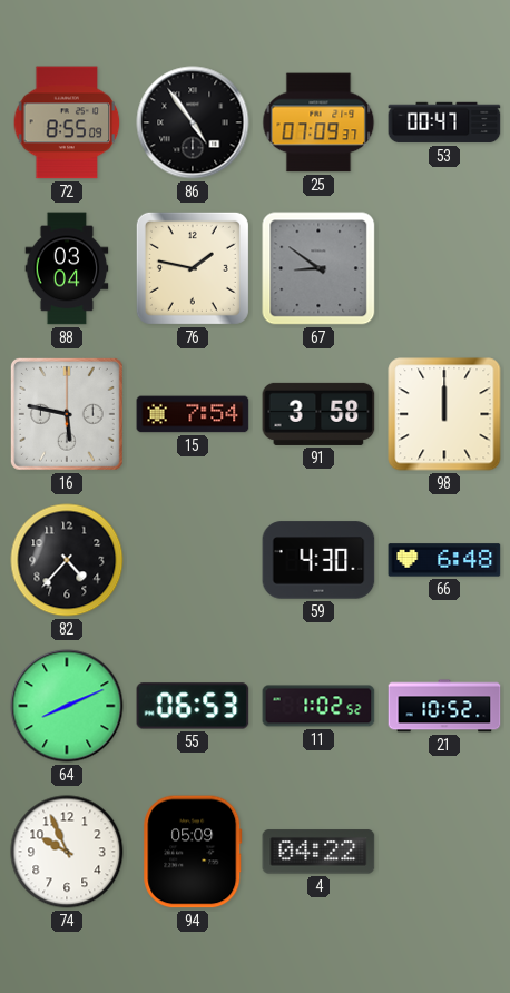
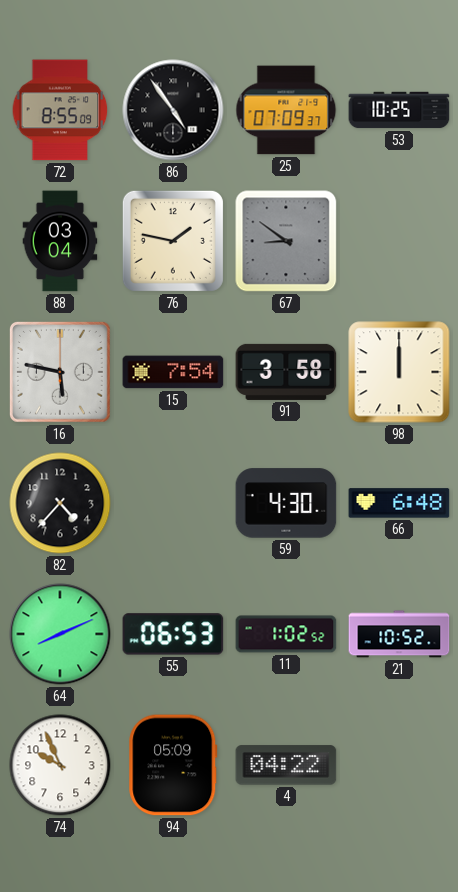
53: 00:47 -> 10:25
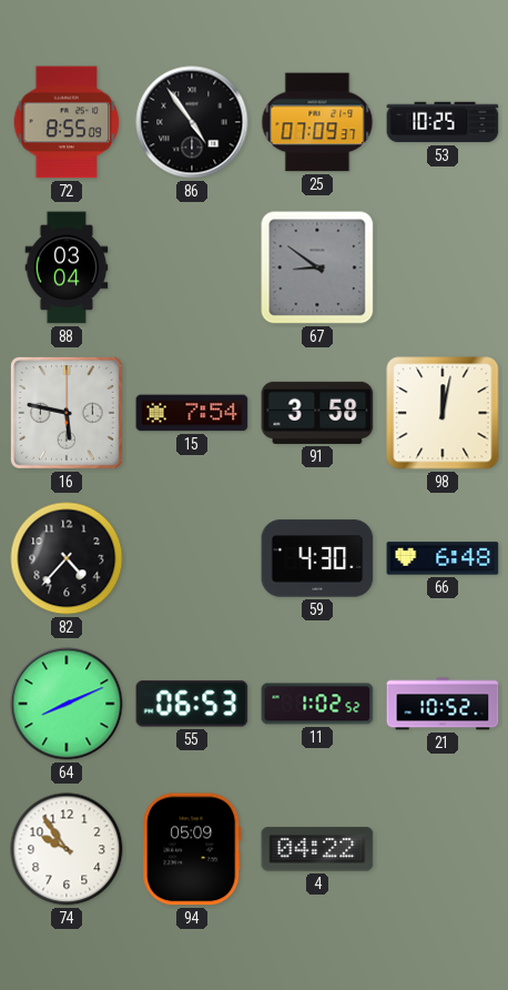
76: 1:47 -> none
98: 12:00 -> 12:02
74: 9:56 -> 9:54
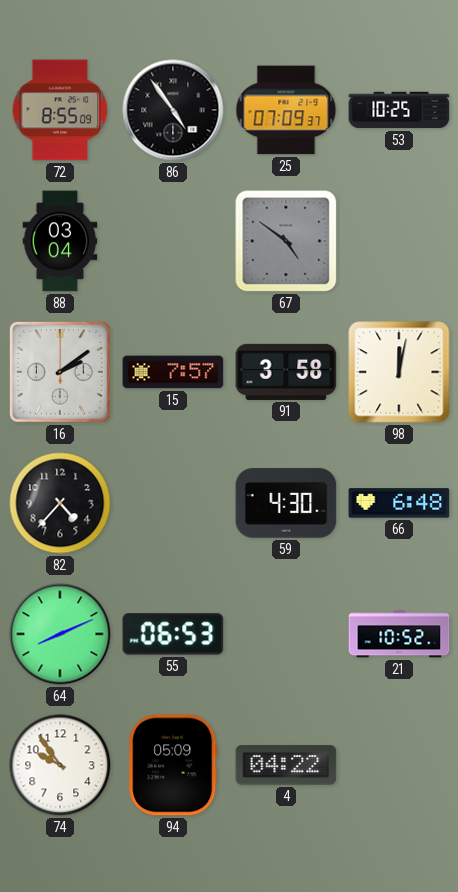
67: 8:51 -> 4:51
16: 5:47 -> 2:09
15: 7:54 -> 7:57
11: 1:02 -> none
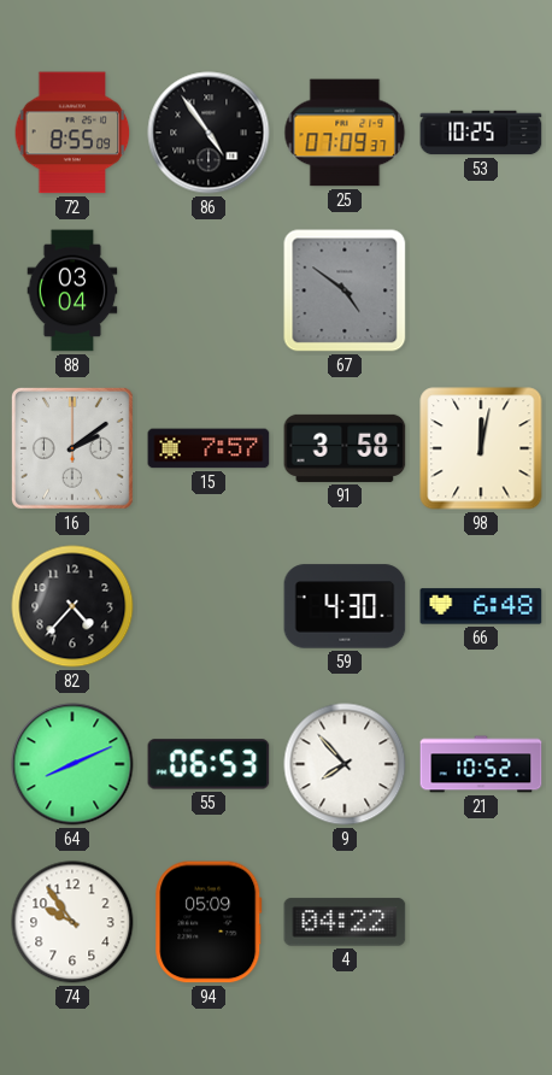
9: none -> 7:53
